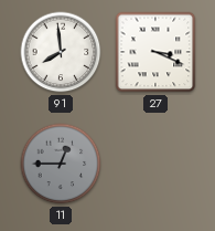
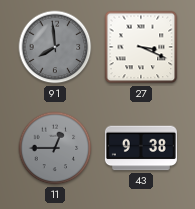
91 dial: white -> grey
43: none -> 9:38
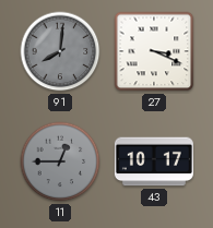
91: 7:59 -> 8:01
43: 9:38 -> 10:17
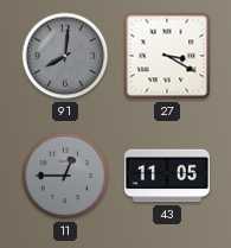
27: 3:19 -> 3:20
43: 10:17 -> 11:05
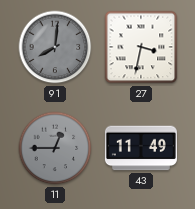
27: 3:20 -> 3:32
43: 11:05 -> 11:49
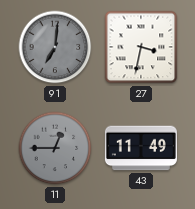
91: 8:01 -> 7:01
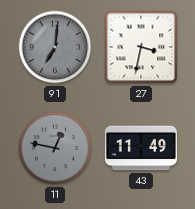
11: 12:45 -> 12:47
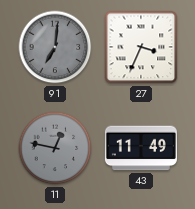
27: 3:32 -> 3:34
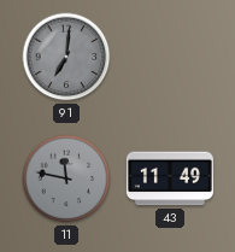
27: 3:34 -> none
11: 12:47 -> 11:47
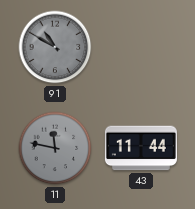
91: 7:01 -> 10:50
43: 11:49 -> 11:44
